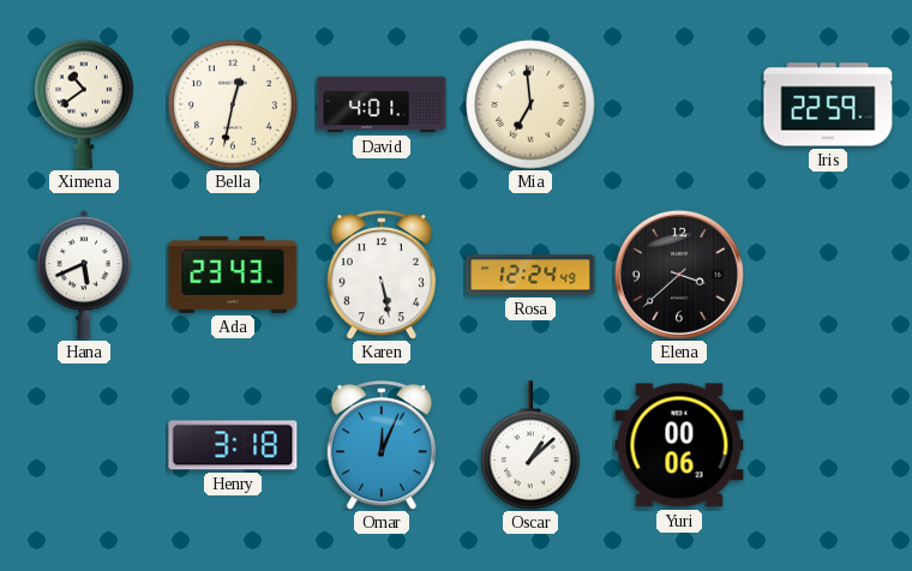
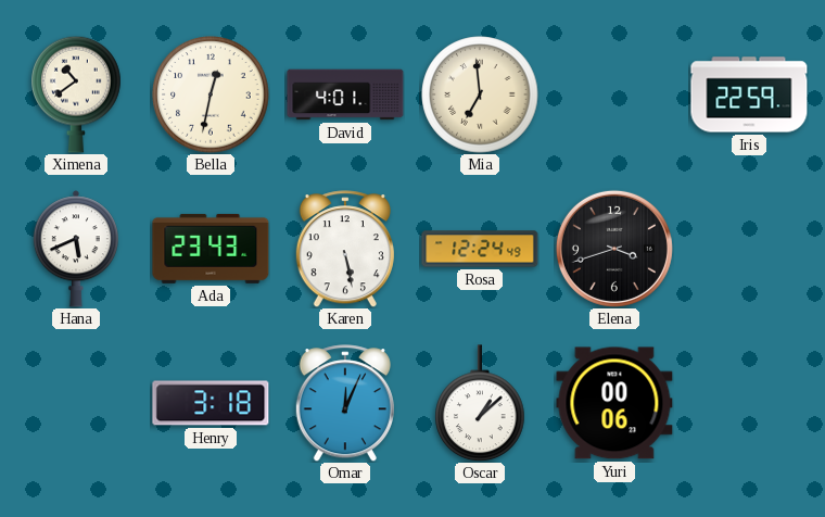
Elena: 3:38 -> 3:42
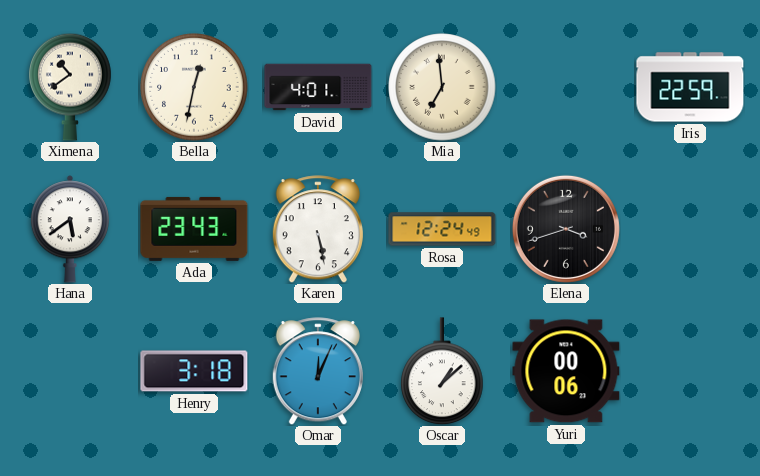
Hana: 5:41 -> 5:39
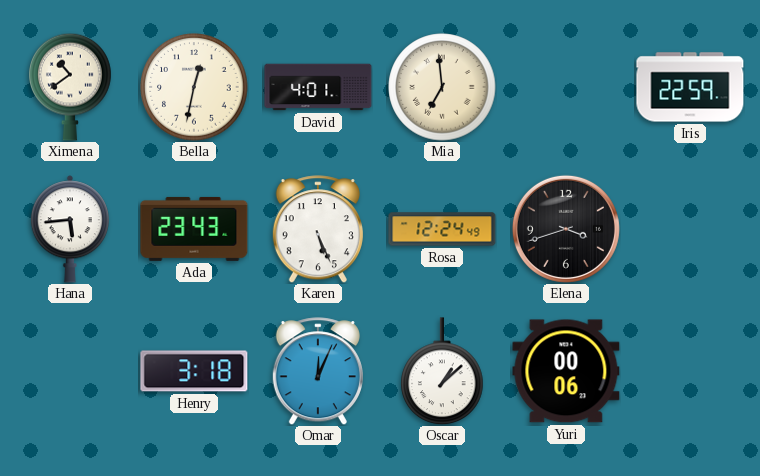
Hana: 5:39 -> 5:44
Karen: 5:28 -> 5:26
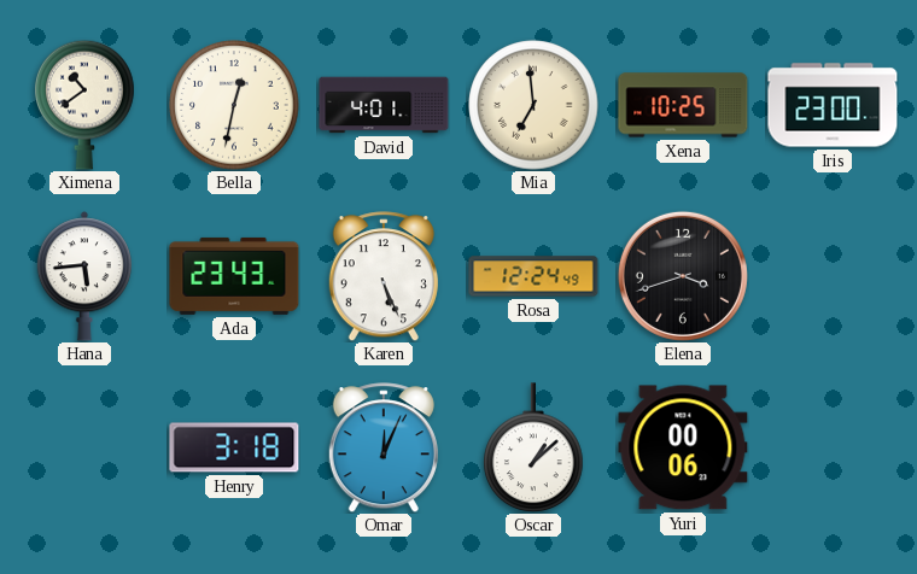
Xena: none -> 10:25
Iris: 22:59 -> 23:00
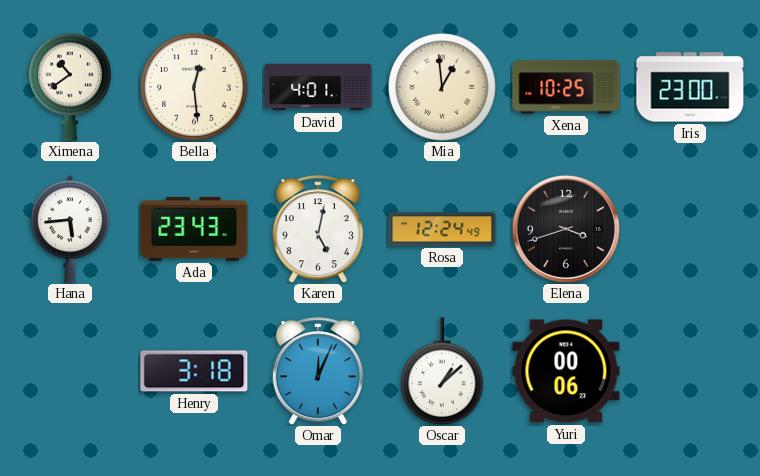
Bella: 12:32 -> 12:29
Mia: 6:59 -> 12:59
Karen: 5:26 -> 5:02
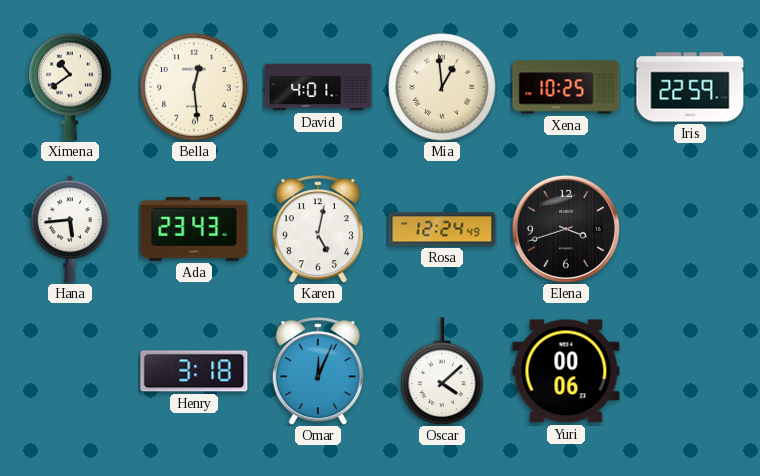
Iris: 23:00 -> 22:59
Oscar: 1:08 -> 4:08
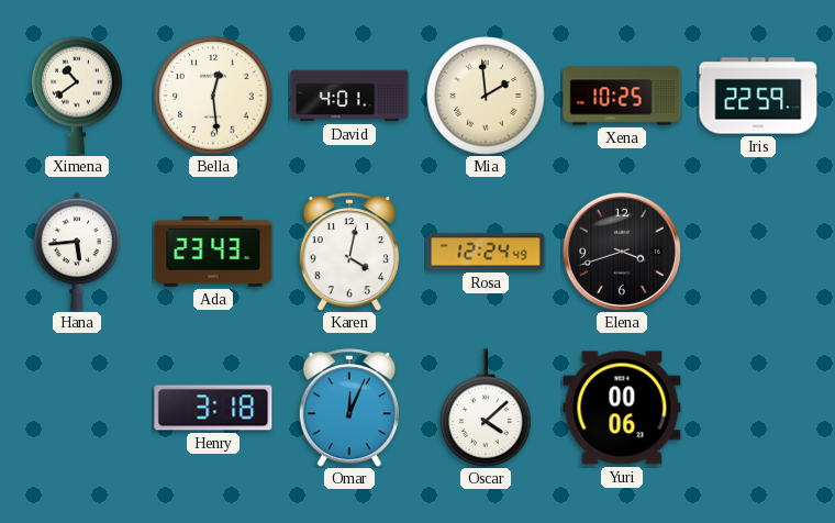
Mia: 12:59 -> 1:59
Karen: 5:02 -> 4:02
